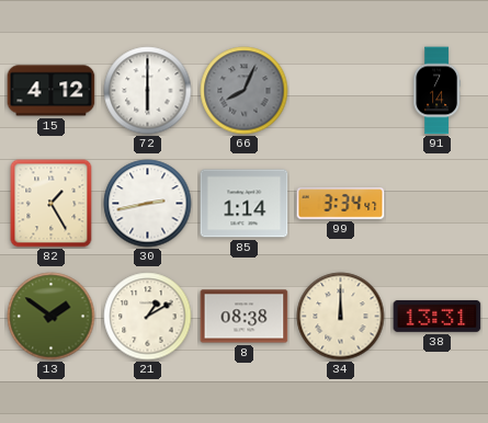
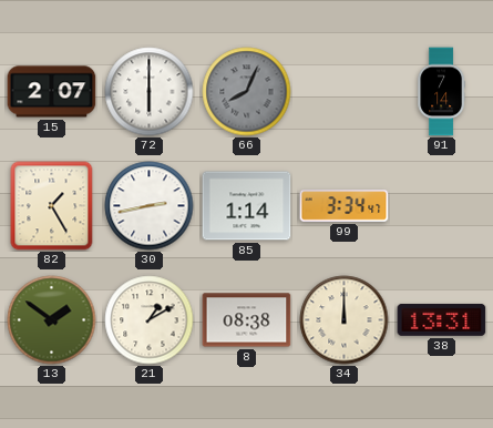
15: 4:12 -> 2:07
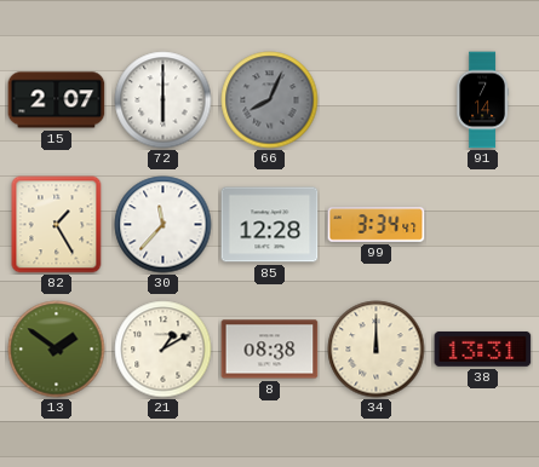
30: 2:43 -> 11:37
85: 1:14 -> 12:28
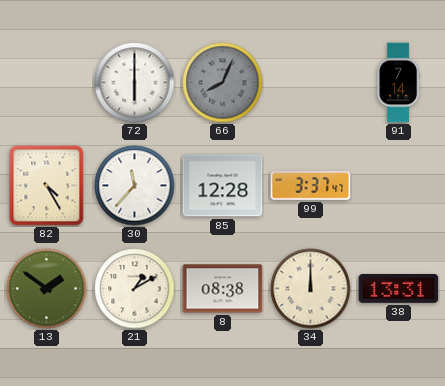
15: 2:07 -> none
82: 1:25 -> 4:25
99: 3:34 -> 3:37
